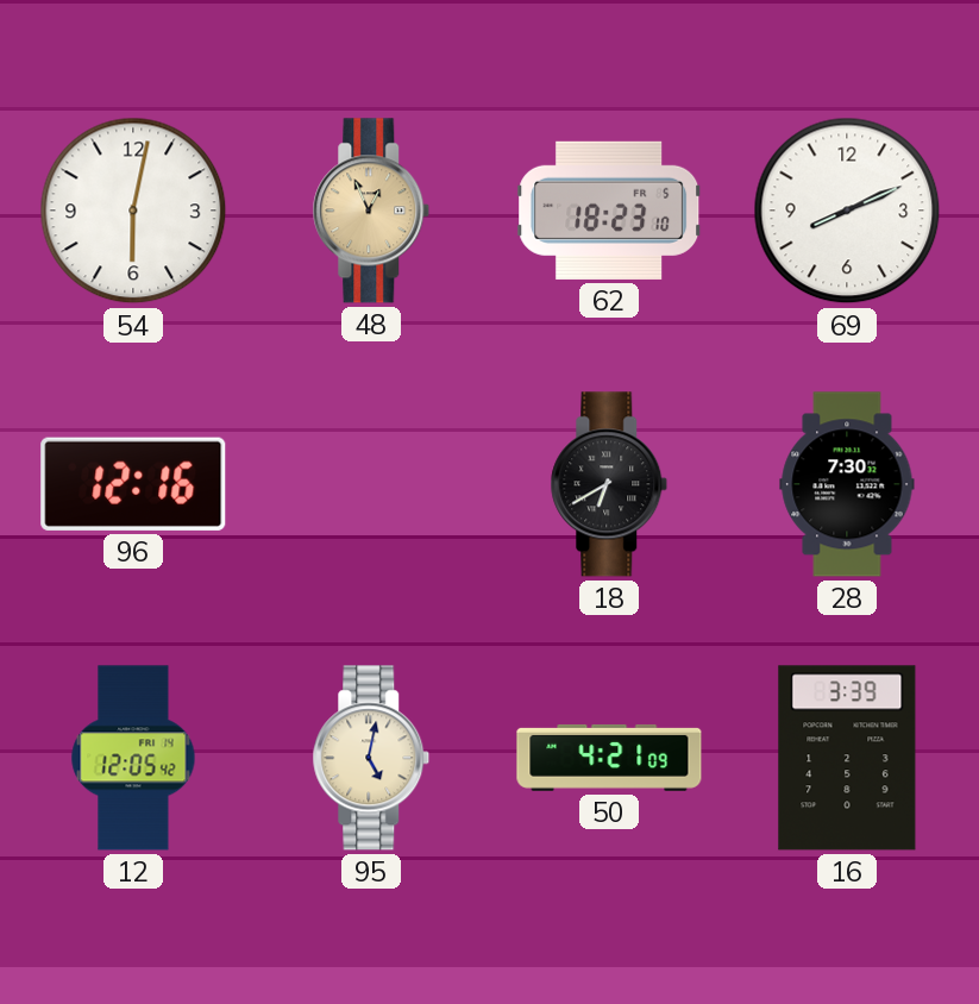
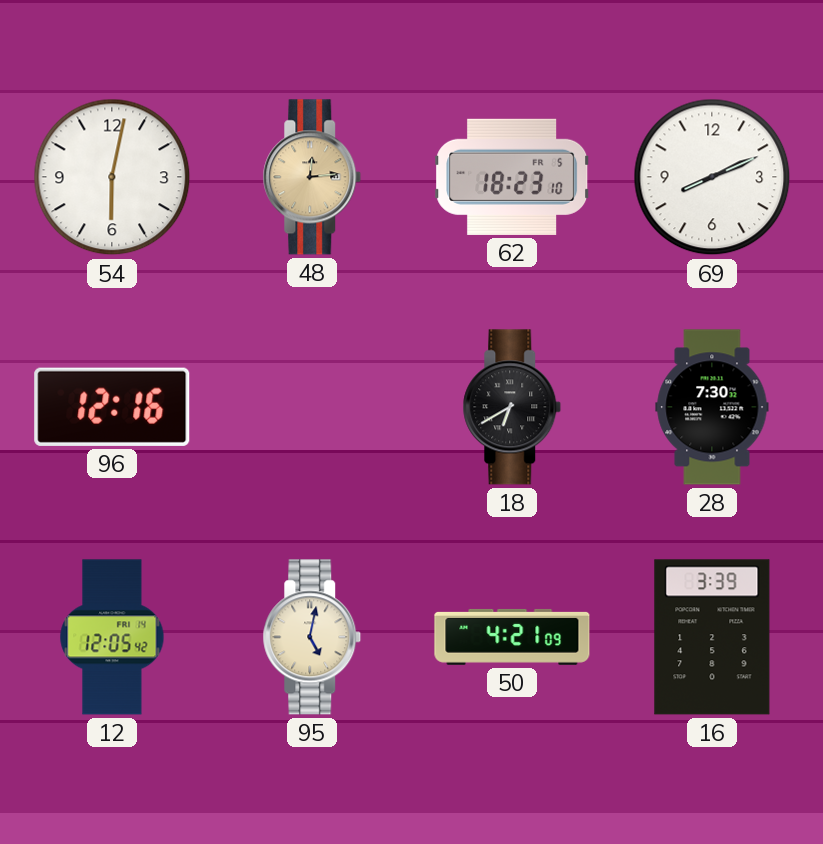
48: 12:56 -> 12:14
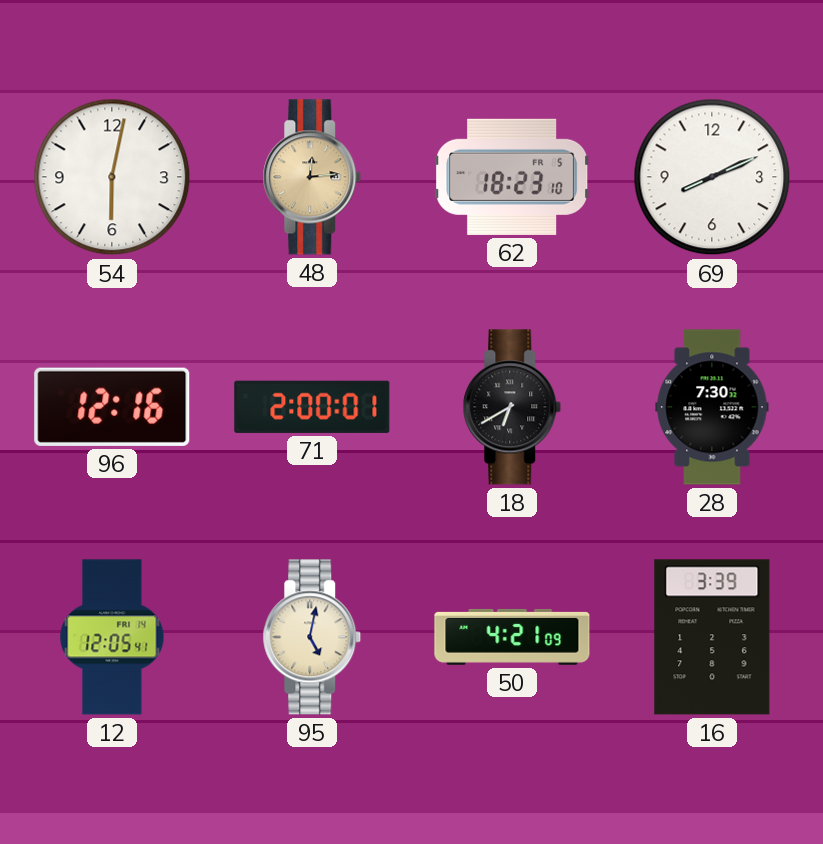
71: none -> 2:00
12: 12:05:42 -> 12:05:41
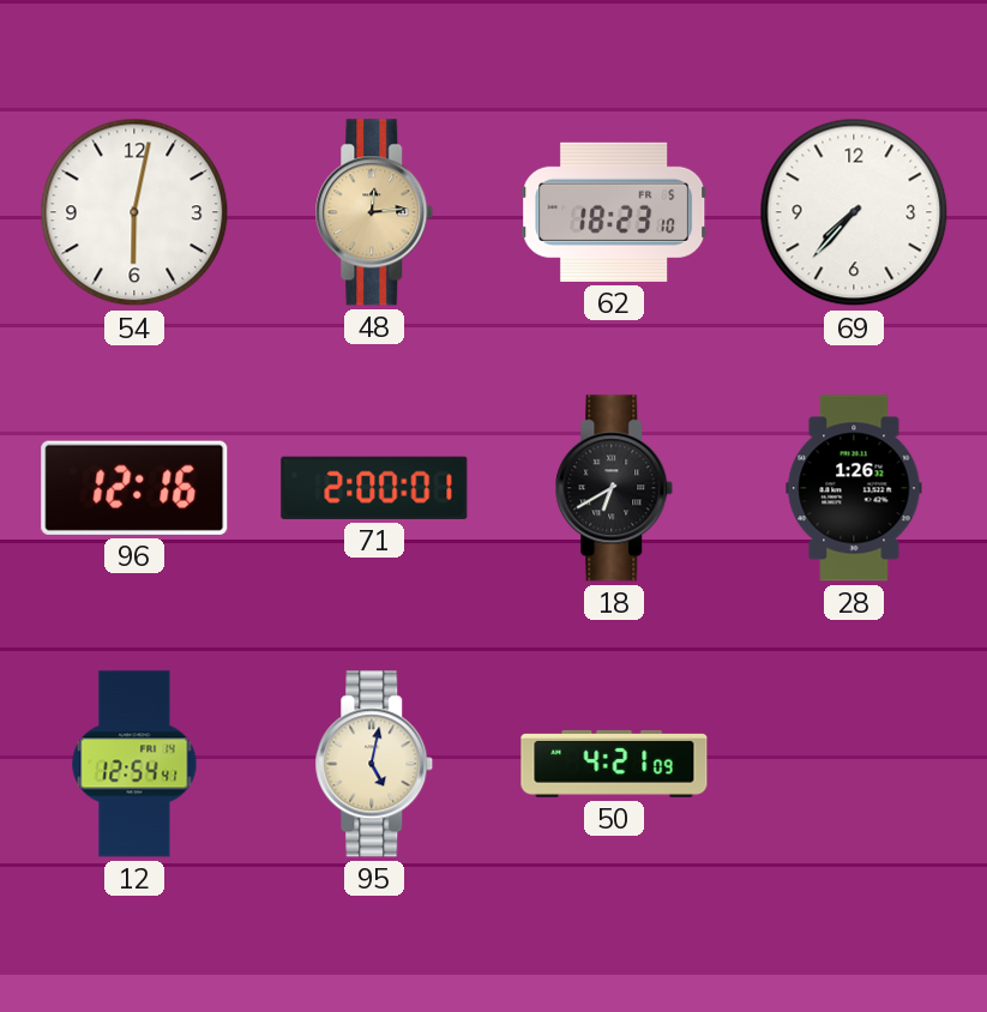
69: 8:11 -> 7:37
28: 7:30 -> 1:26
12: 12:05 -> 12:54
16: 3:39 -> none
